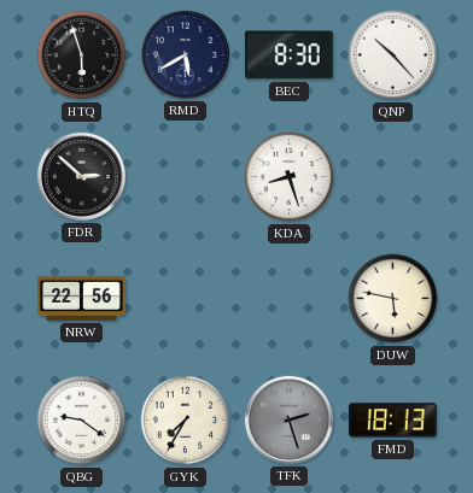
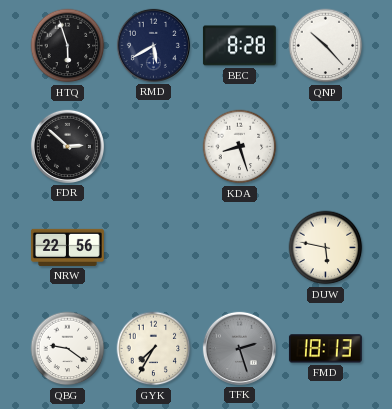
BEC: 8:30 -> 8:28
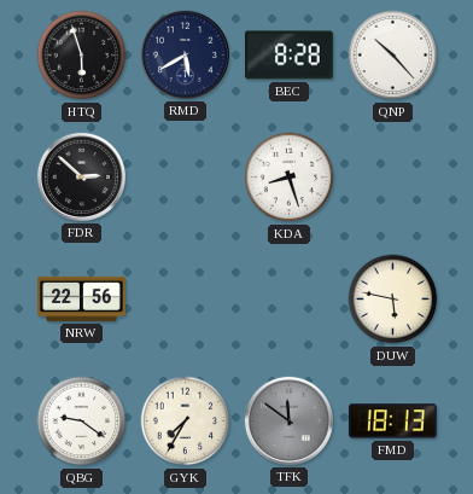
TFK: 2:27 -> 11:51
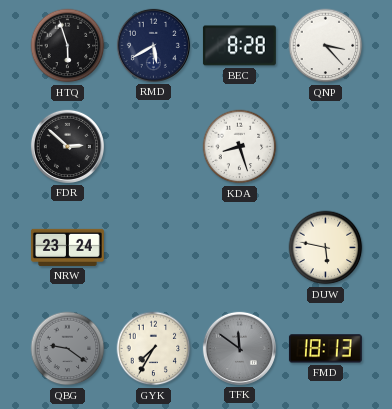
QNP: 10:23 -> 3:23
NRW: 22:56 -> 23:24
QBG dial: white -> grey
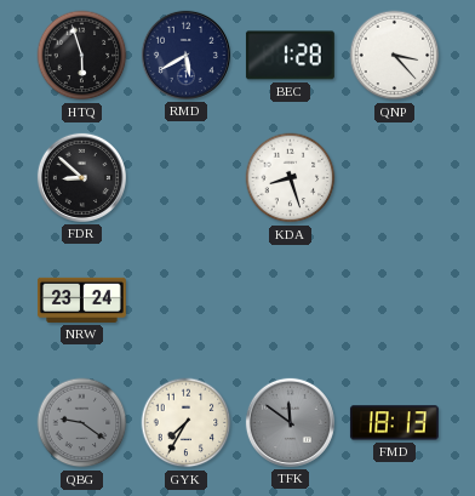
BEC: 8:28 -> 1:28
FDR: 2:52 -> 8:52
DUW: 5:47 -> none
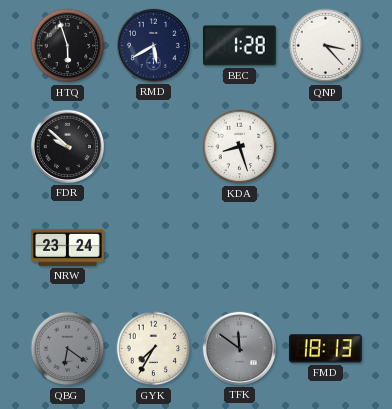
FDR: 8:52 -> 9:52
QBG: 9:21 -> 6:21
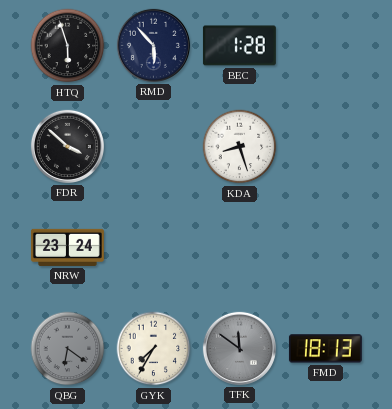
RMD: 5:40 -> 5:53
QNP: 3:23 -> none
FDR: 9:52 -> 3:52
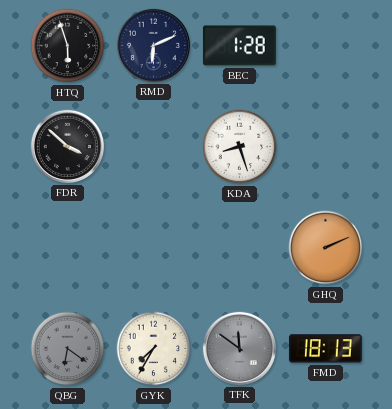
RMD: 5:53 -> 6:11
NRW: 23:24 -> none
GHQ: none -> 2:11
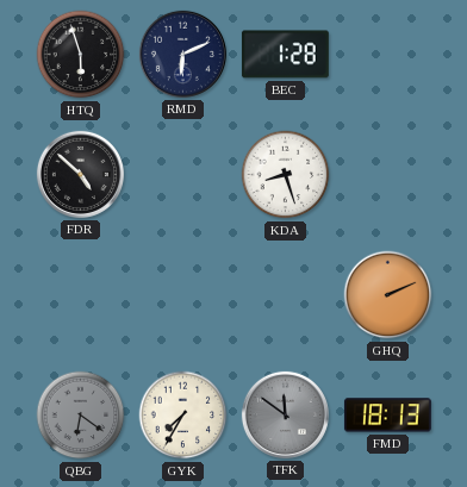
FDR: 3:52 -> 4:52
